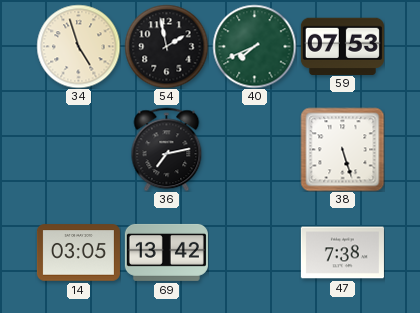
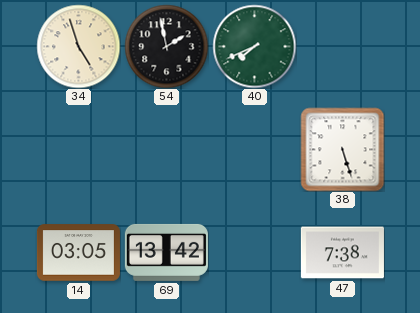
59: 07:53 -> none
36: 7:13 -> none
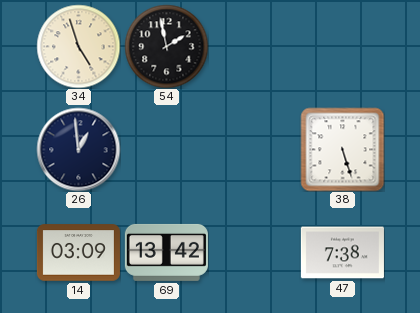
40: 7:41 -> none
26: none -> 12:59
14: 03:05 -> 03:09
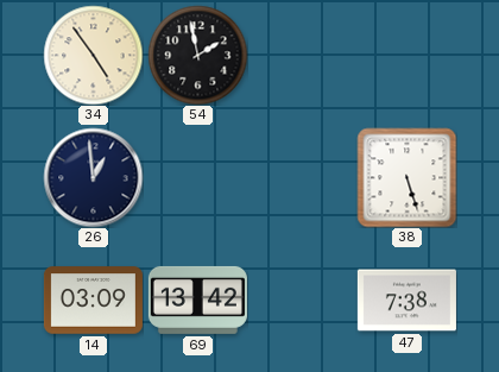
34: 4:57 -> 4:54
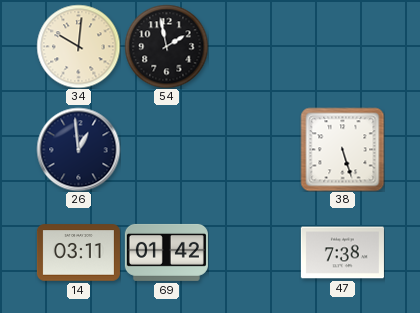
34: 4:54 -> 10:01
14: 03:09 -> 03:11
69: 13:42 -> 01:42
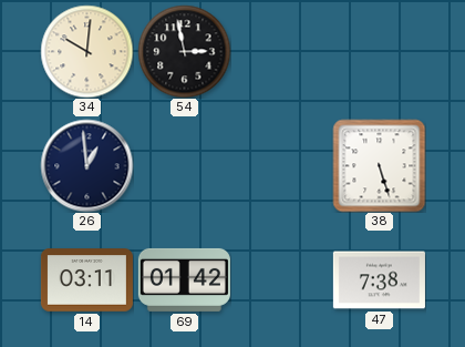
54: 1:58 -> 2:58
